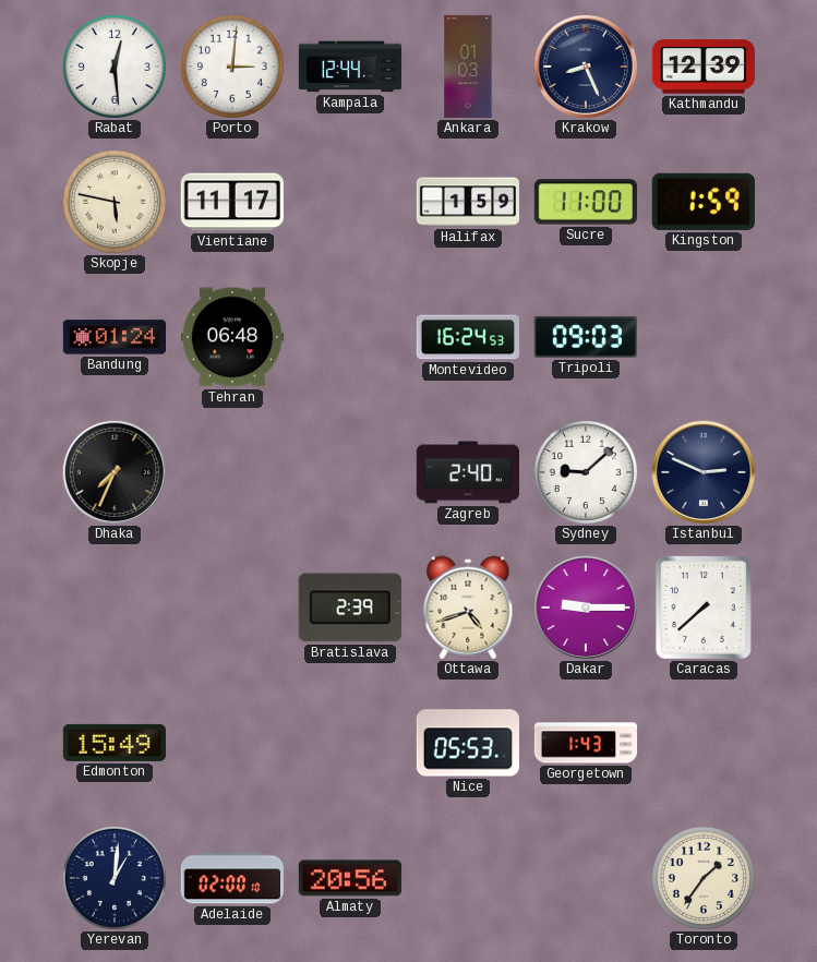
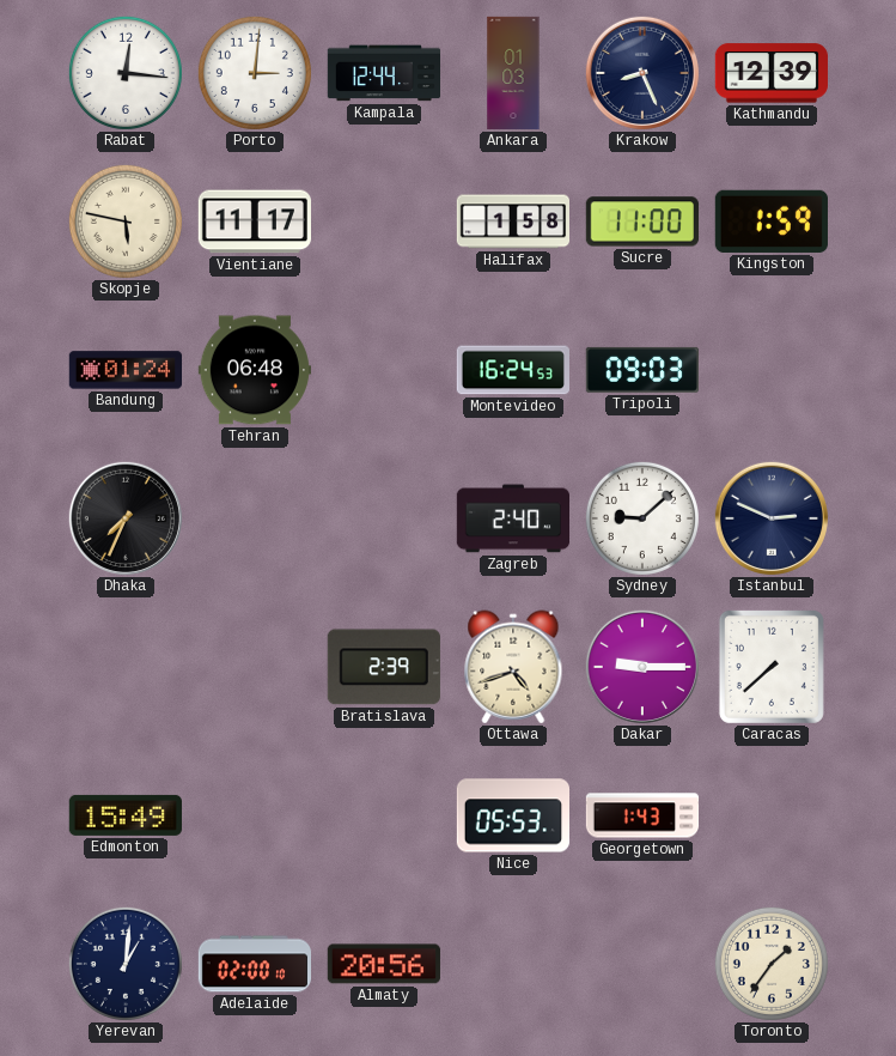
Rabat: 12:29 -> 12:16
Halifax: 1:59 -> 1:58
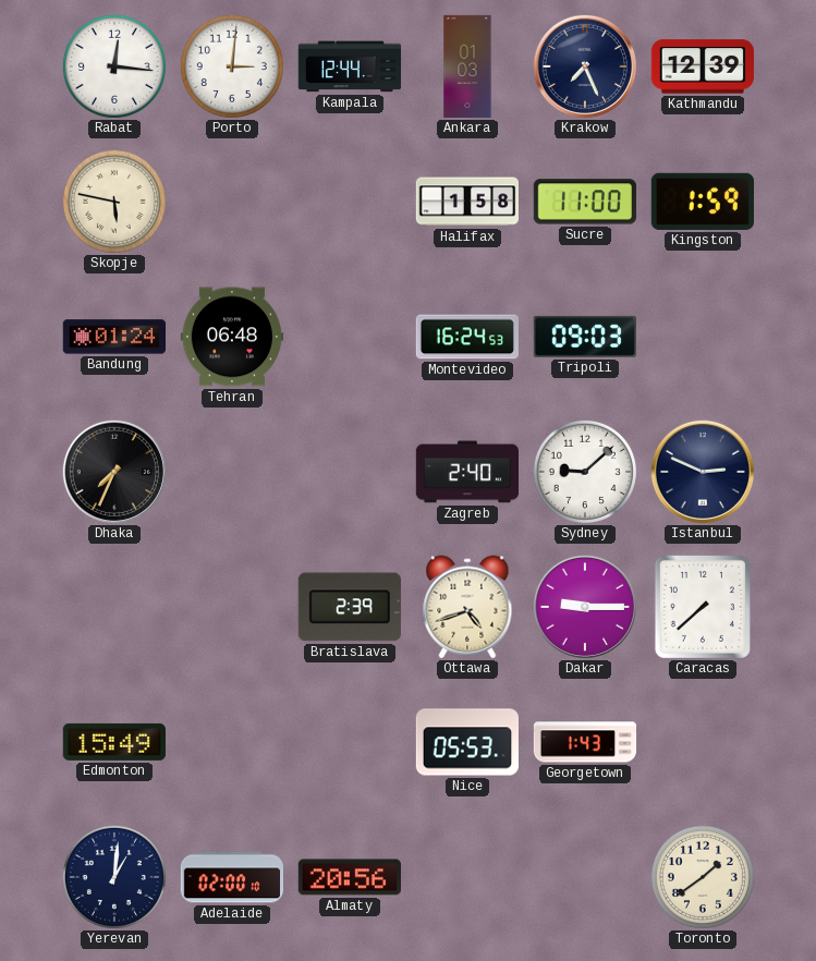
Krakow: 8:26 -> 7:26
Vientiane: 11:17 -> none
Toronto: 1:36 -> 1:39
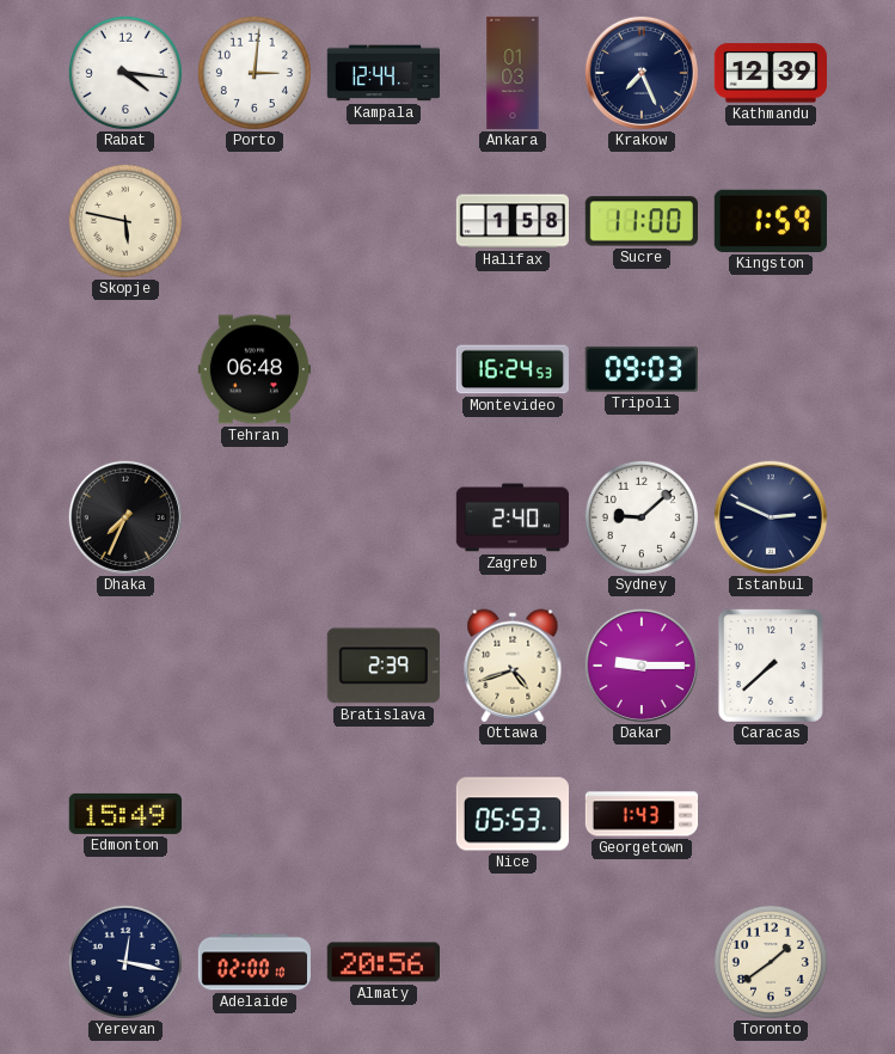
Rabat: 12:16 -> 4:16
Bandung: 01:24 -> none
Yerevan: 1:01 -> 12:17
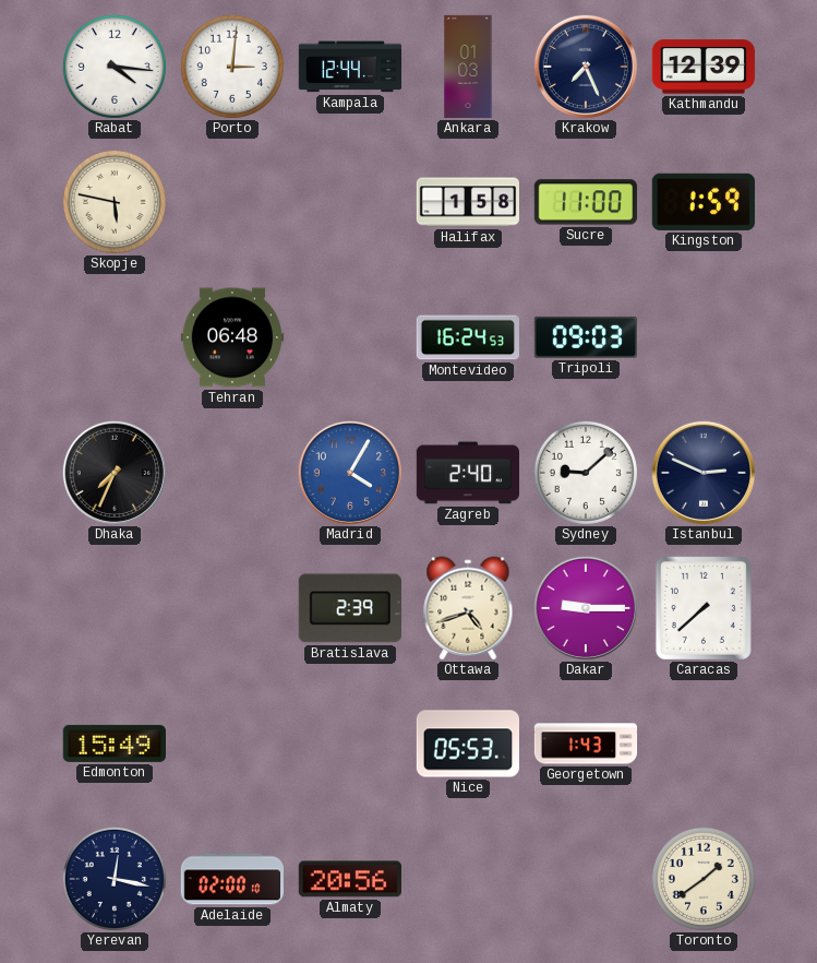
Madrid: none -> 4:05
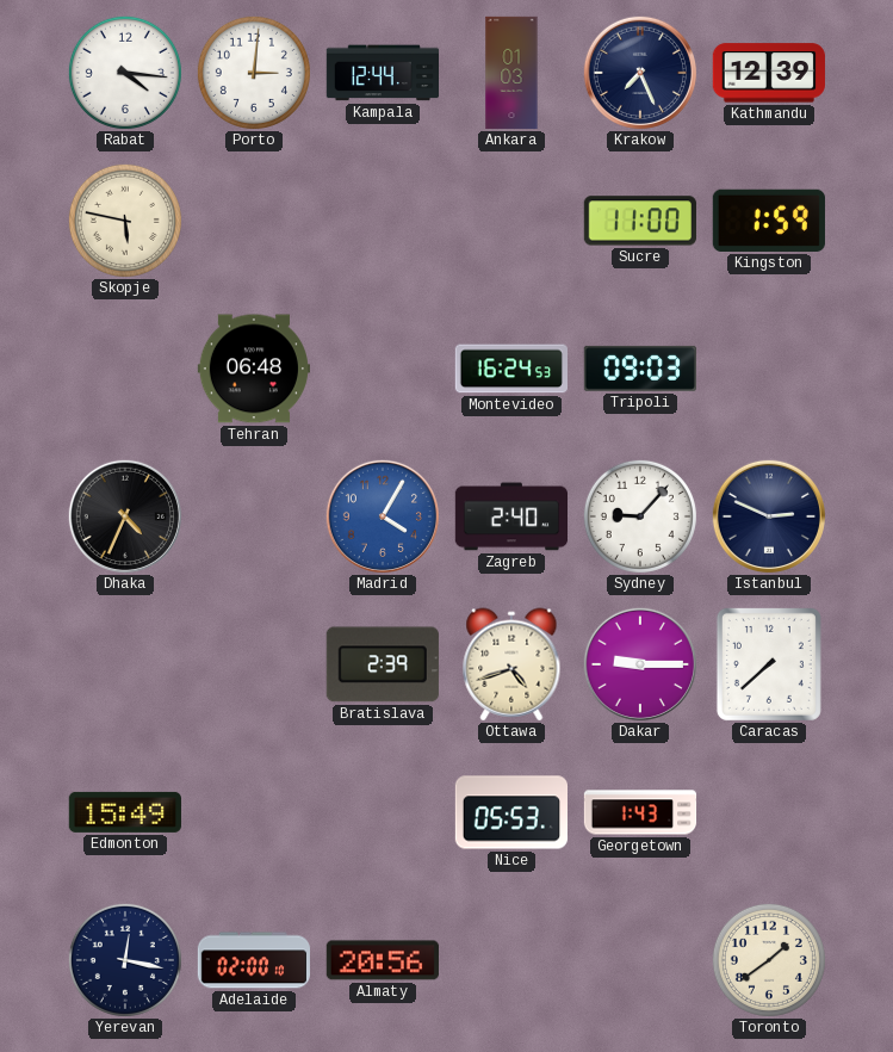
Halifax: 1:58 -> none
Dhaka: 7:34 -> 4:34
Sydney: 9:08 -> 9:07
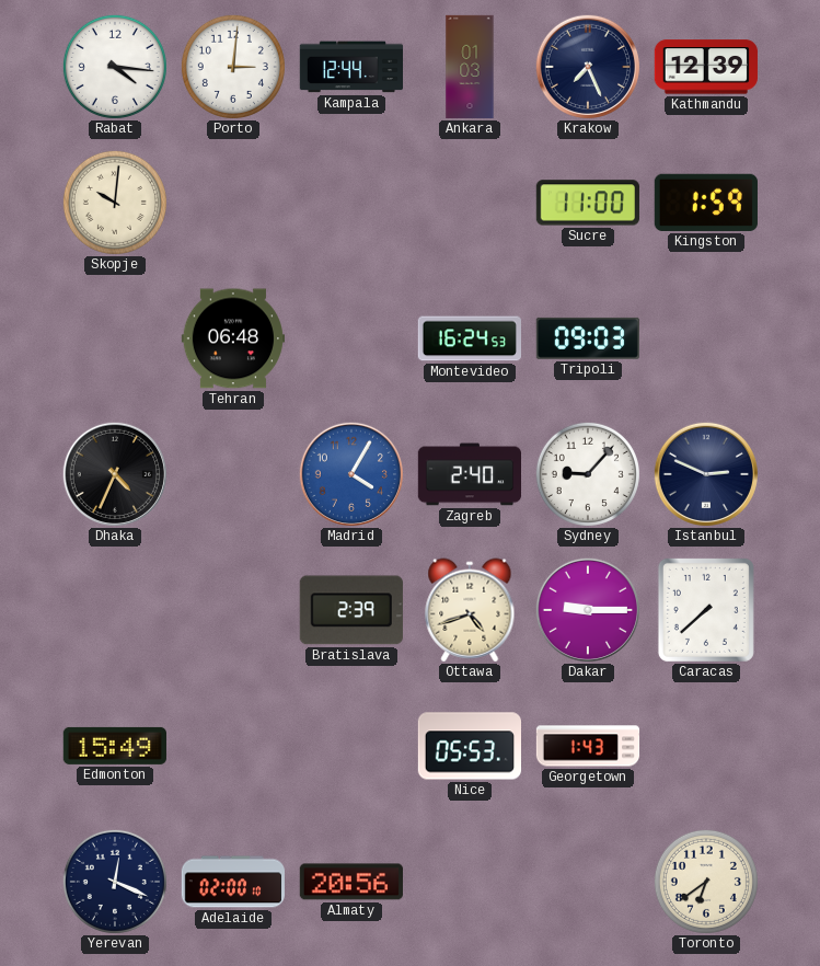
Skopje: 5:47 -> 10:01
Yerevan: 12:17 -> 12:19
Toronto: 1:39 -> 6:39
